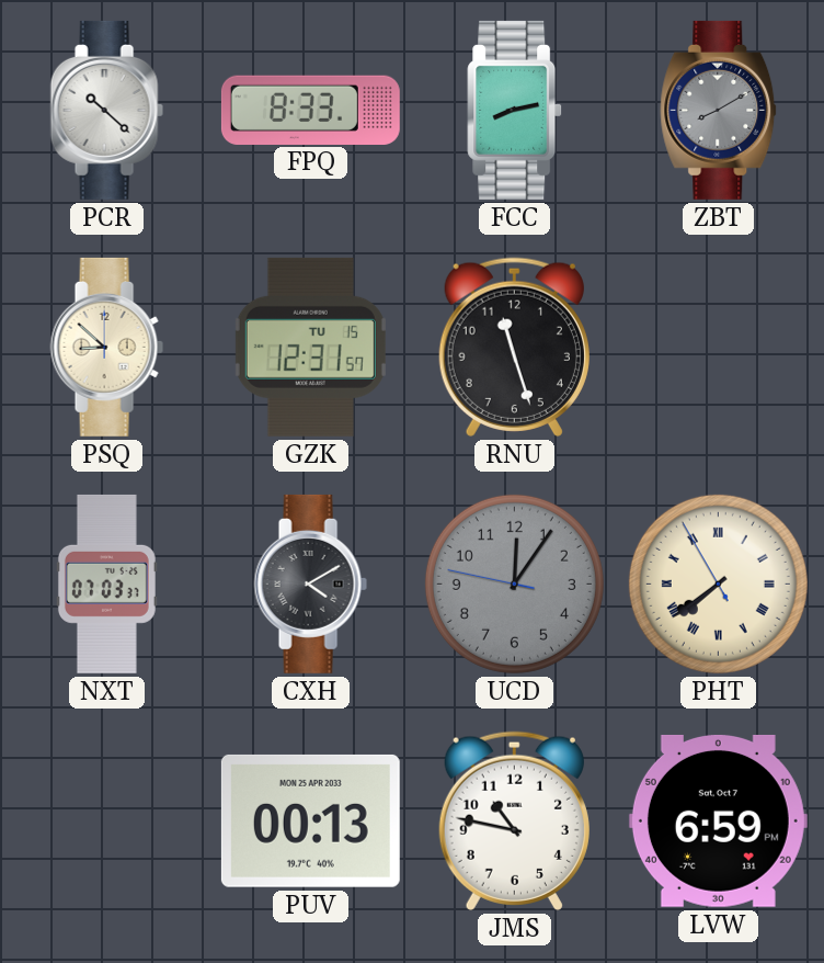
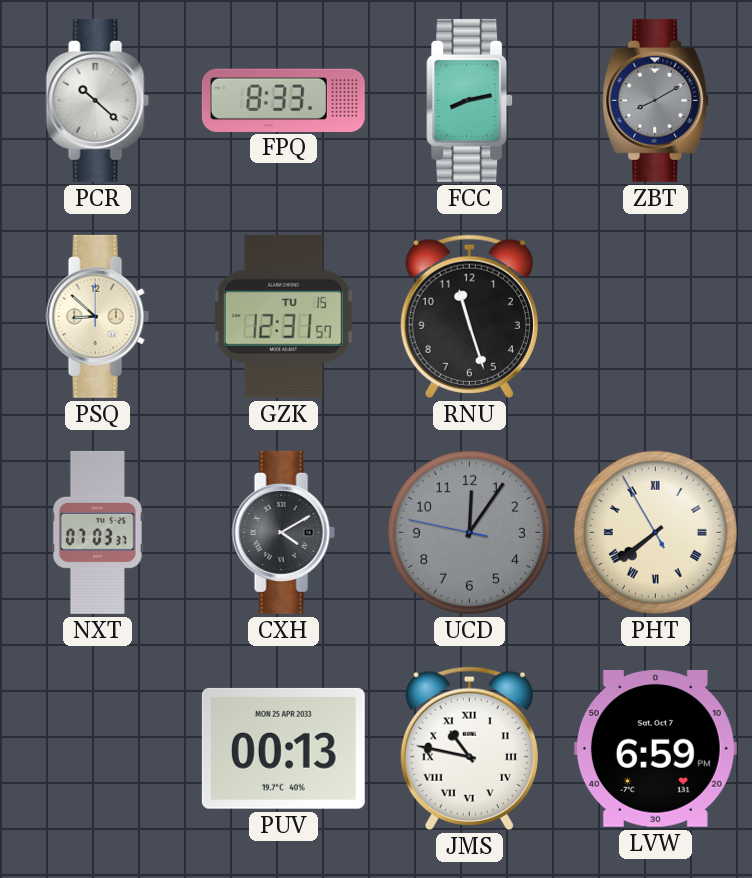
JMS numerals: Arabic -> Roman
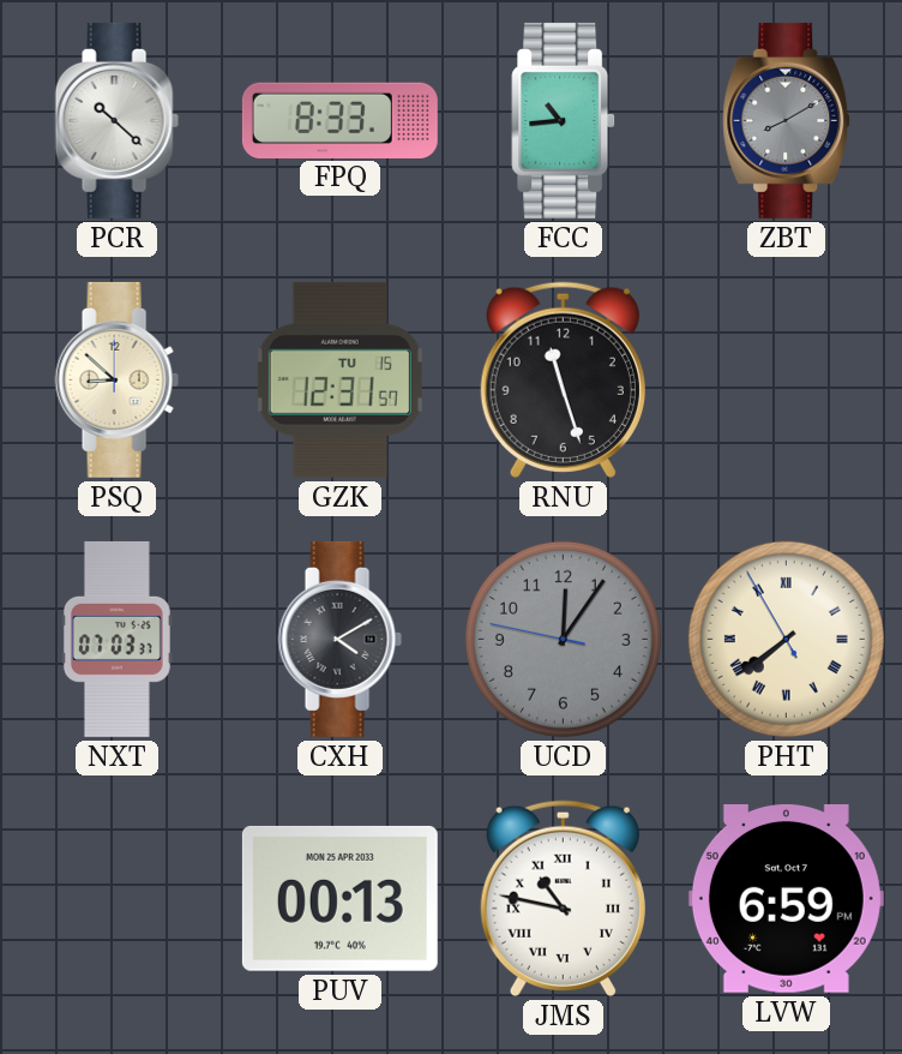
FCC: 8:13 -> 10:44
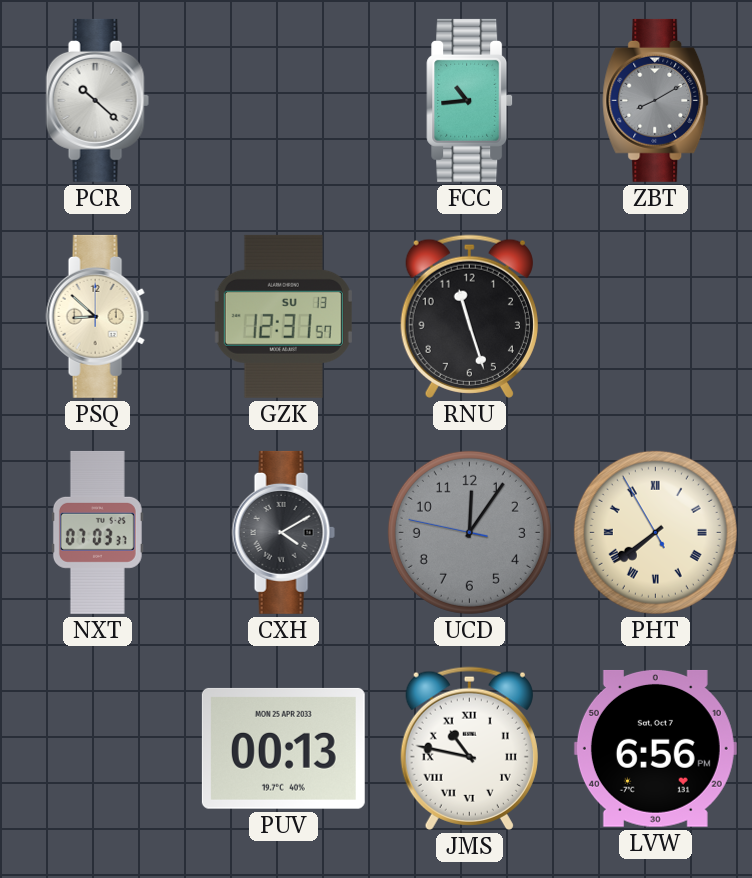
FPQ: 8:33 -> none
GZK date: TU 15 -> SU 13
LVW: 6:59 -> 6:56
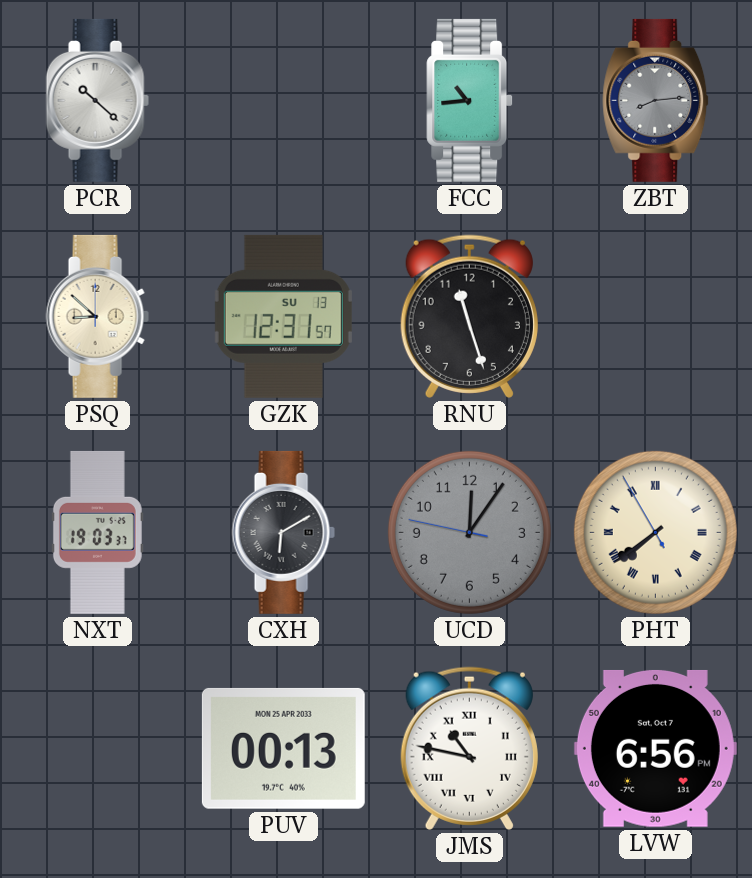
ZBT: 8:10 -> 8:14
NXT: 07:03 -> 19:03
CXH: 4:10 -> 6:10
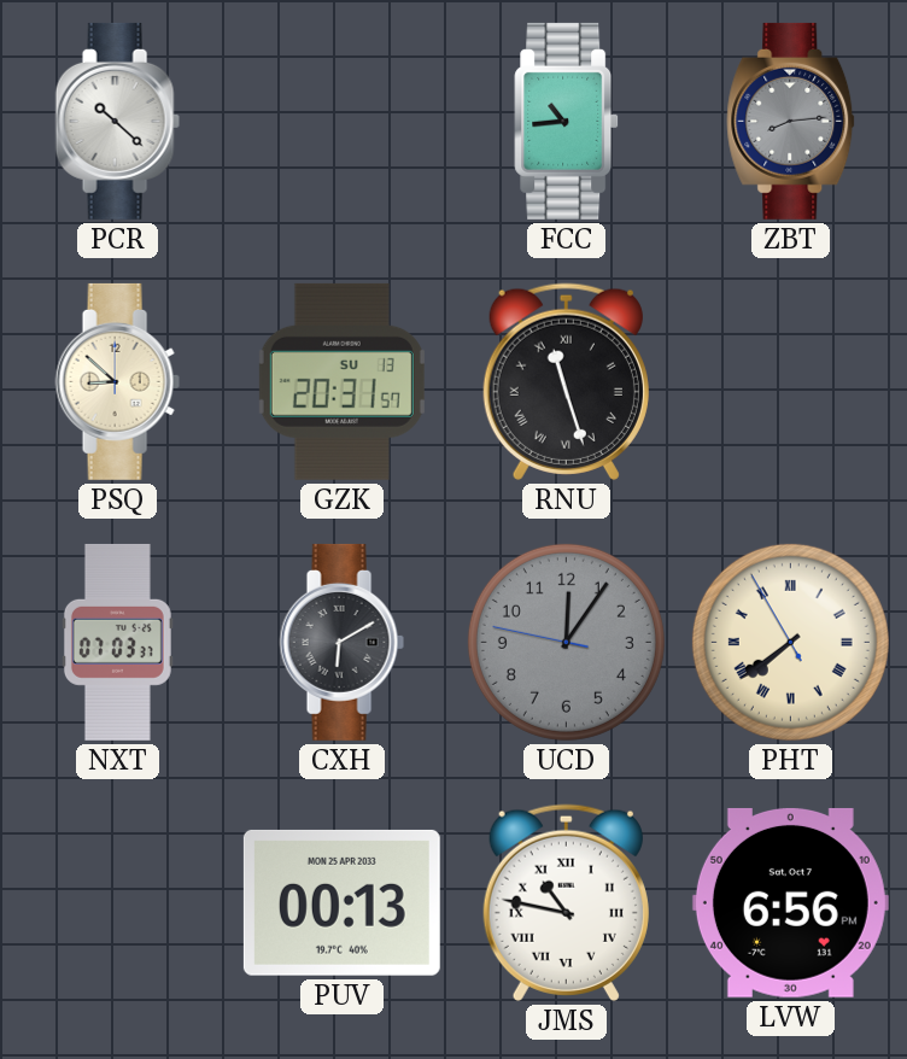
GZK: 12:31 -> 20:31
RNU numerals: Arabic -> Roman
NXT: 19:03 -> 07:03
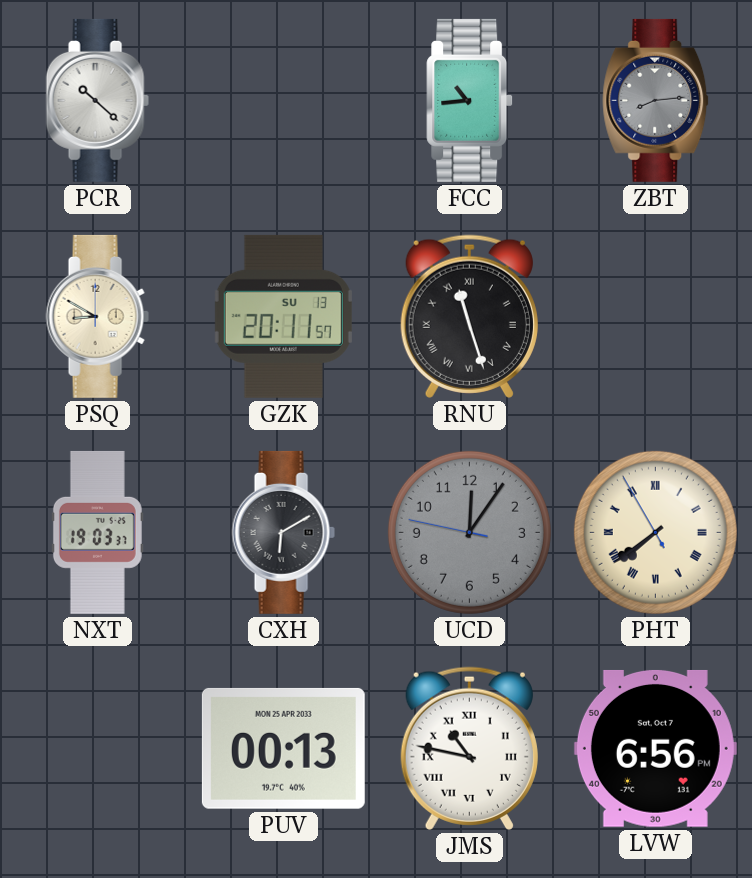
PSQ: 8:52 -> 8:50
GZK: 20:31 -> 20:11
NXT: 07:03 -> 19:03
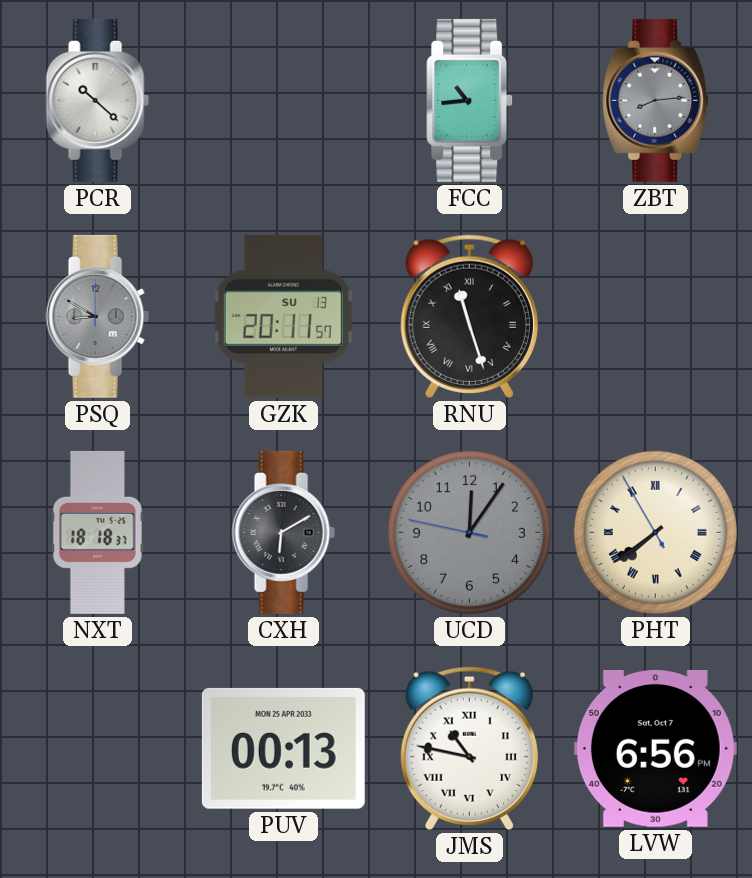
PSQ dial: cream -> grey
NXT: 19:03 -> 18:18
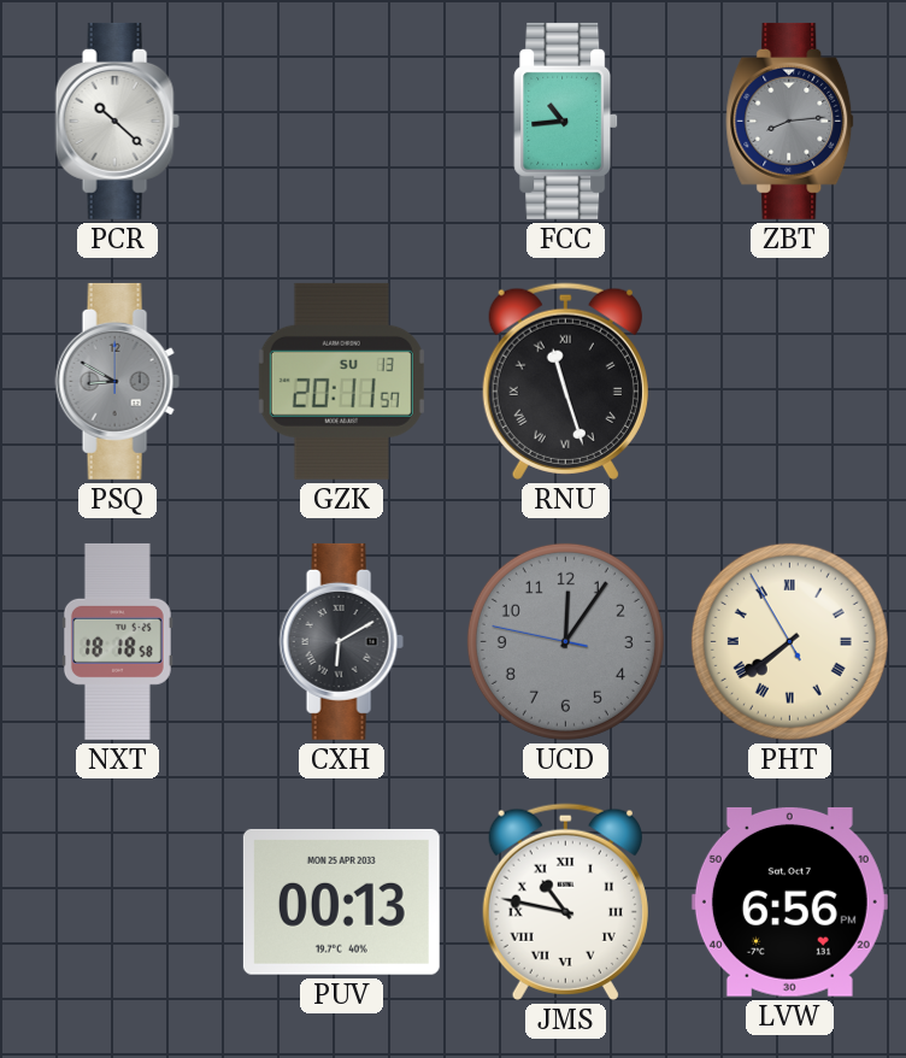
NXT: 18:18:37 -> 18:18:58
